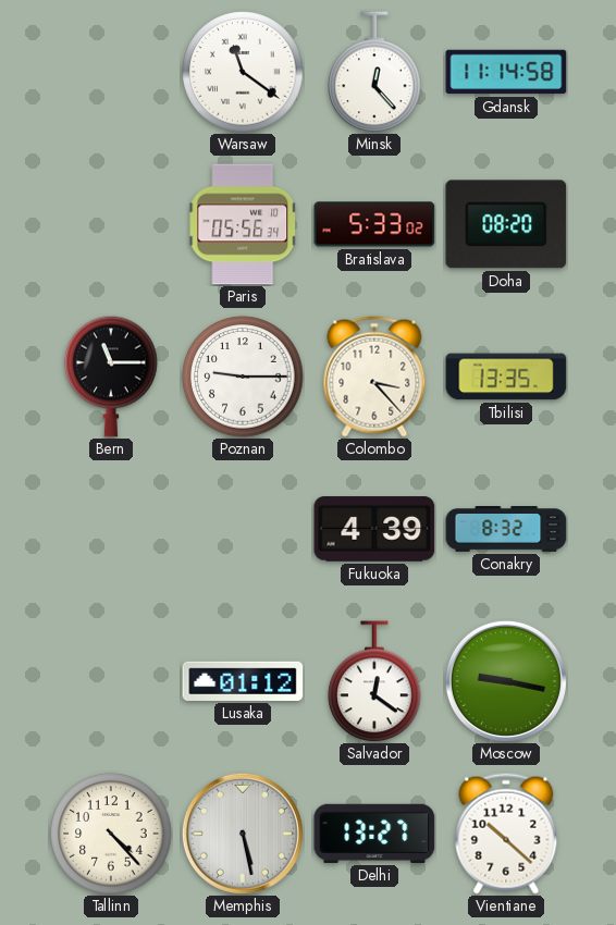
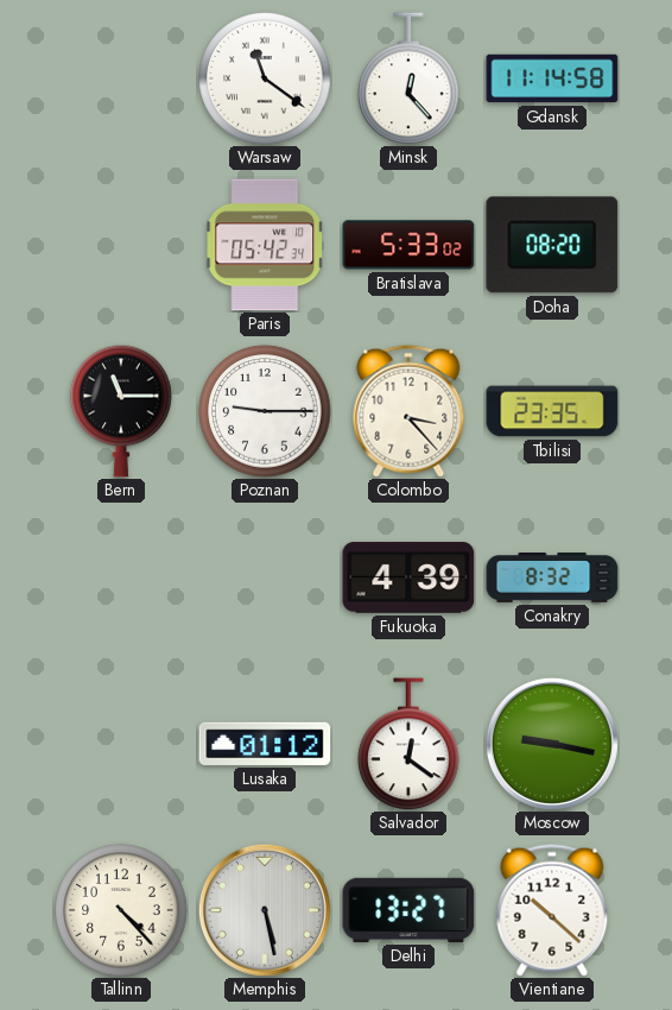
Paris: 05:56 -> 05:42
Tbilisi: 13:35 -> 23:35
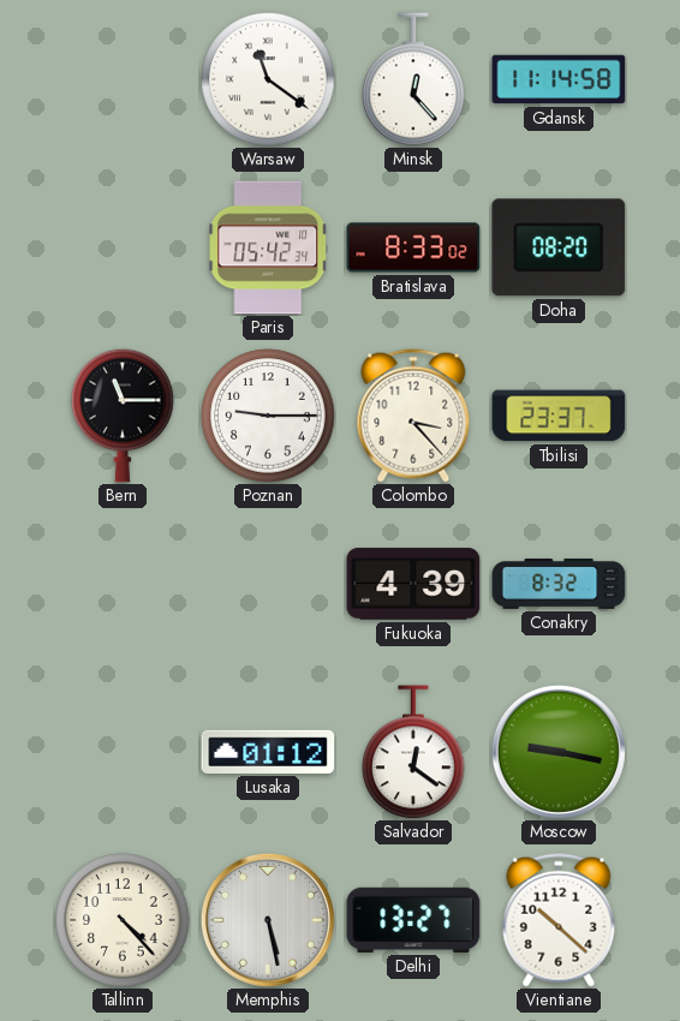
Bratislava: 5:33 -> 8:33
Tbilisi: 23:35 -> 23:37
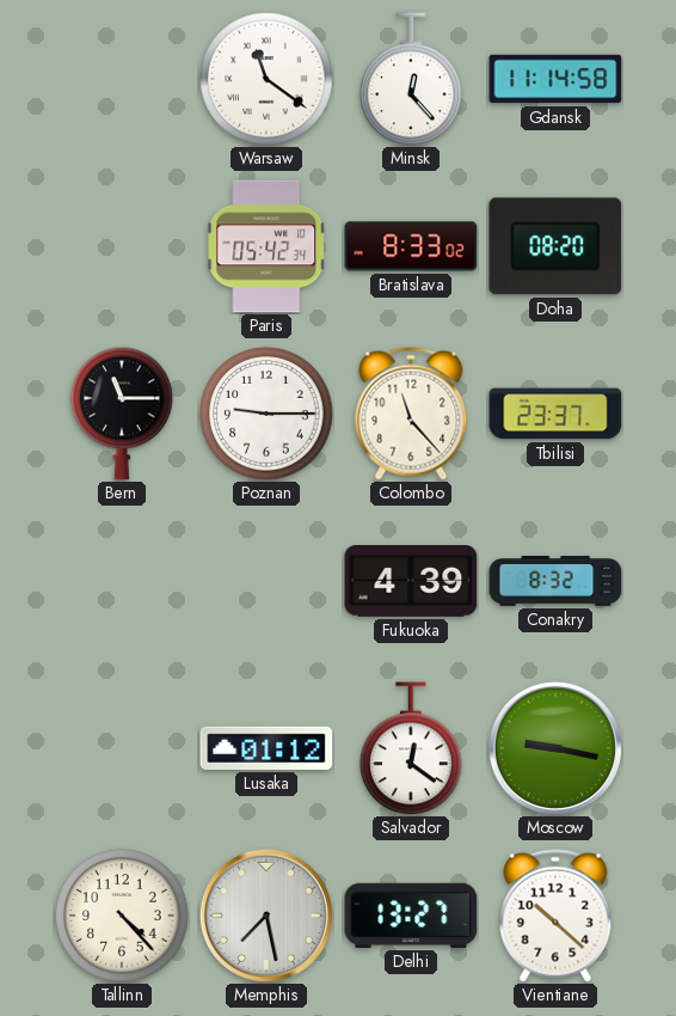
Colombo: 3:23 -> 11:23
Memphis: 5:28 -> 7:28
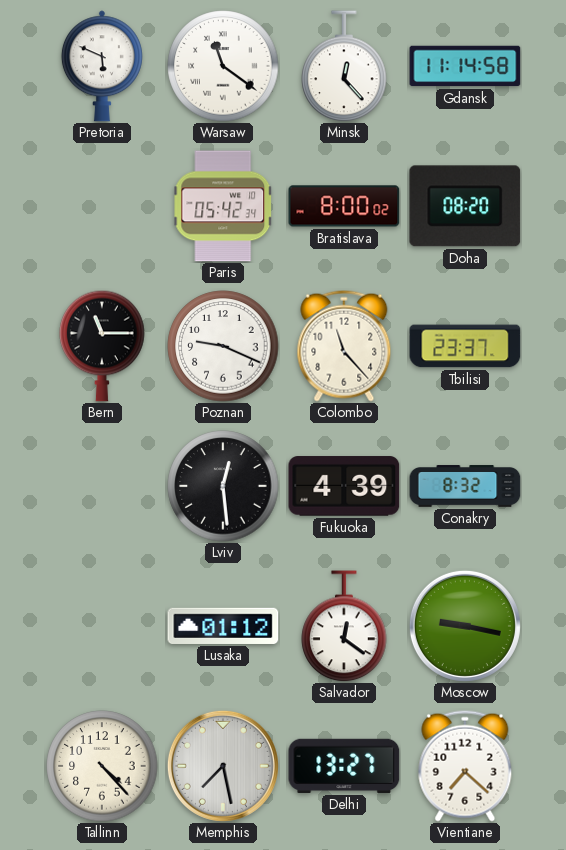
Pretoria: none -> 5:49
Bratislava: 8:33 -> 8:00
Poznan: 9:15 -> 9:19
Lviv: none -> 12:29
Vientiane: 10:22 -> 7:22
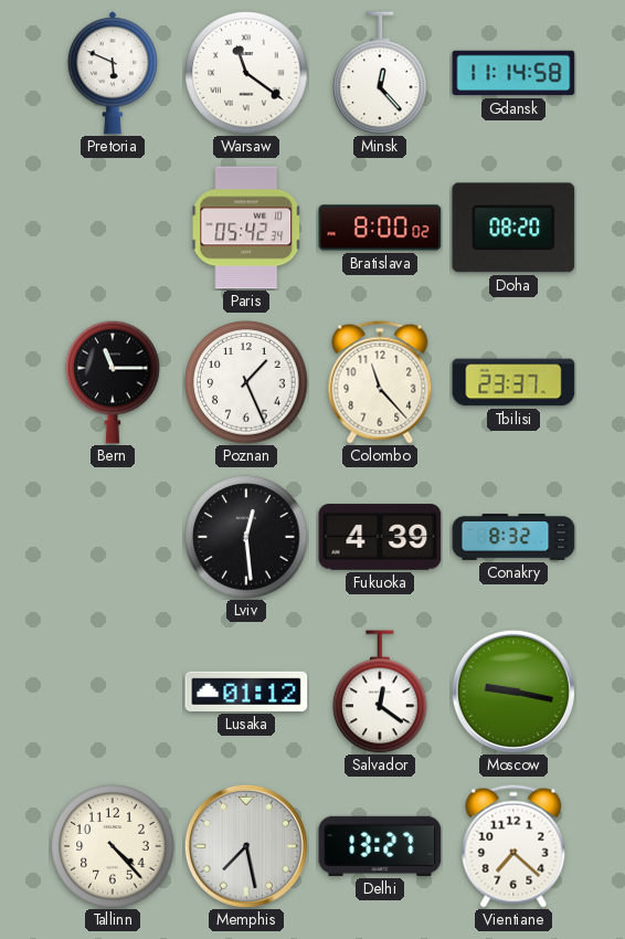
Poznan: 9:19 -> 1:26
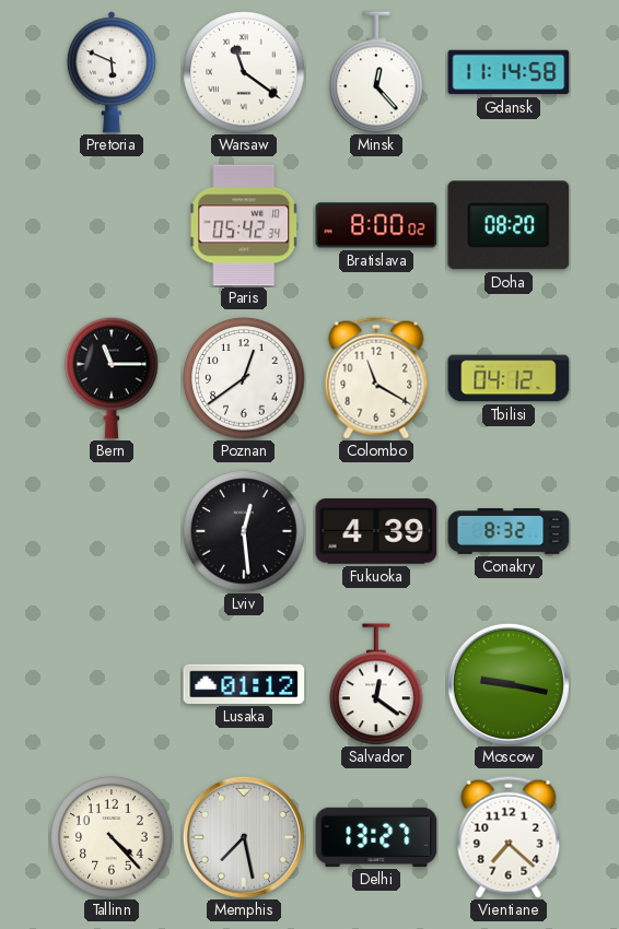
Poznan: 1:26 -> 12:39
Colombo: 11:23 -> 11:20
Tbilisi: 23:37 -> 04:12
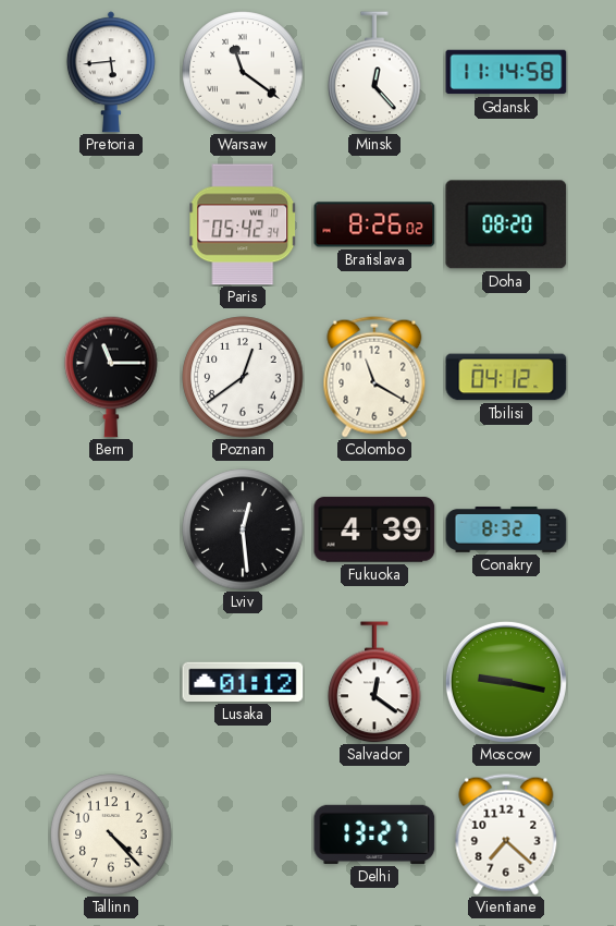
Pretoria: 5:49 -> 5:44
Bratislava: 8:00 -> 8:26
Memphis: 7:28 -> none
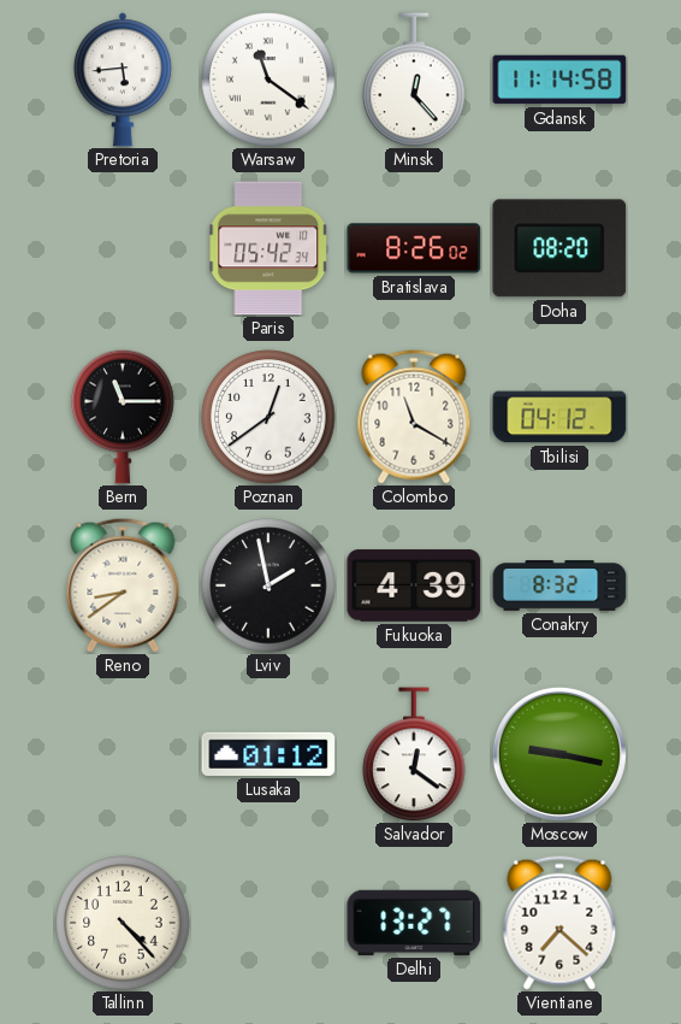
Reno: none -> 8:39
Lviv: 12:29 -> 1:58
